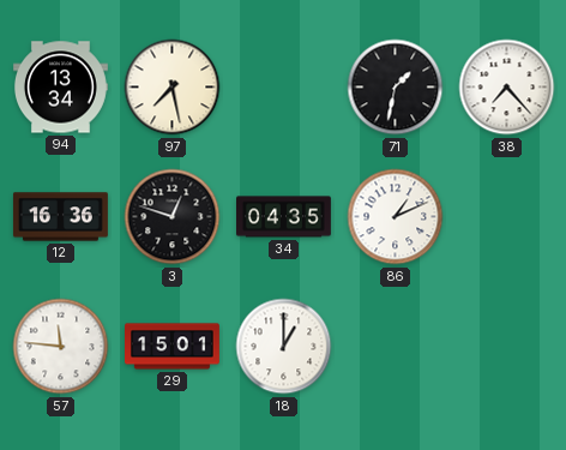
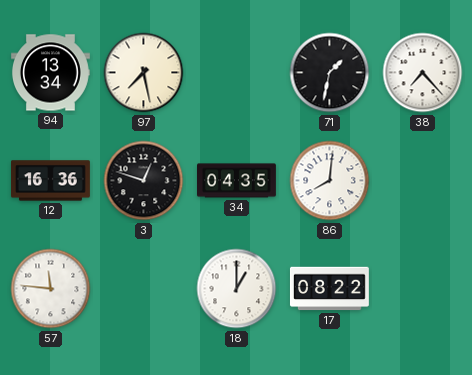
86: 1:11 -> 8:01
29: 15:01 -> none
17: none -> 08:22
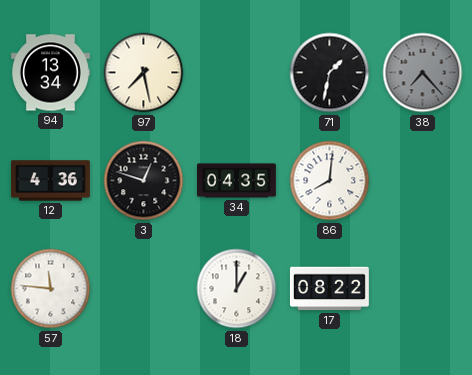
38 dial: white -> grey
12: 16:36 -> 4:36
